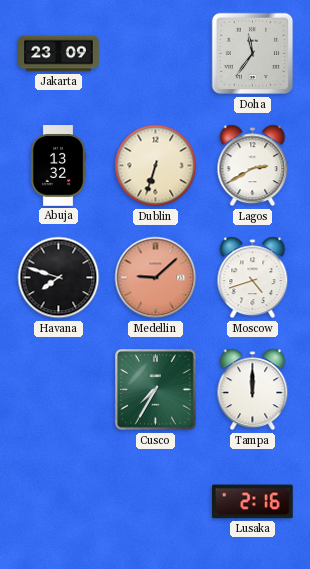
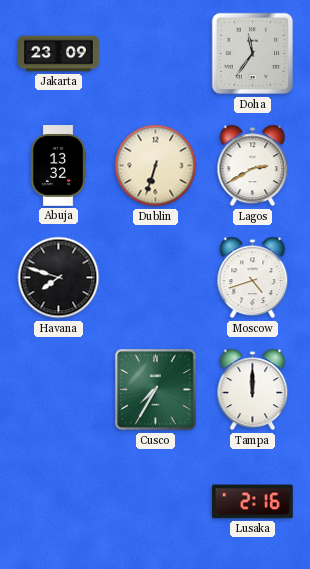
Medellin: 9:08 -> none
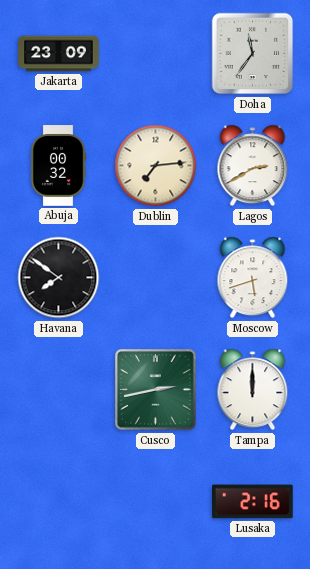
Abuja: 13:32 -> 00:32
Dublin: 6:33 -> 7:14
Havana: 7:48 -> 7:51
Moscow: 4:42 -> 5:42
Cusco: 7:35 -> 2:43
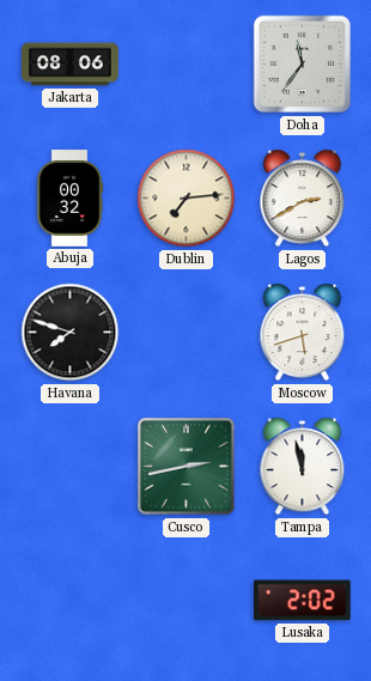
Jakarta: 23:09 -> 08:06
Havana: 7:51 -> 7:48
Tampa: 12:00 -> 11:58
Lusaka: 2:16 -> 2:02
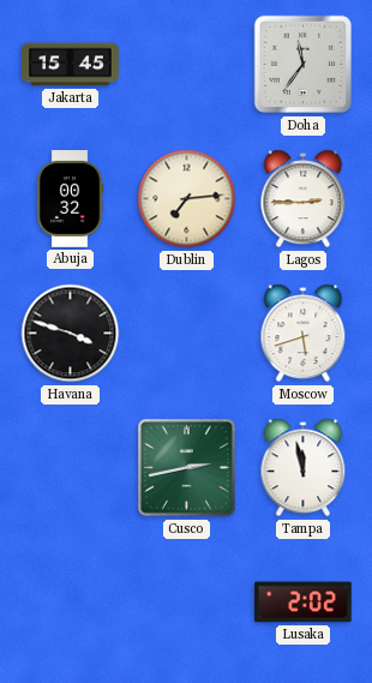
Jakarta: 08:06 -> 15:45
Lagos: 2:40 -> 2:45
Havana: 7:48 -> 3:48
